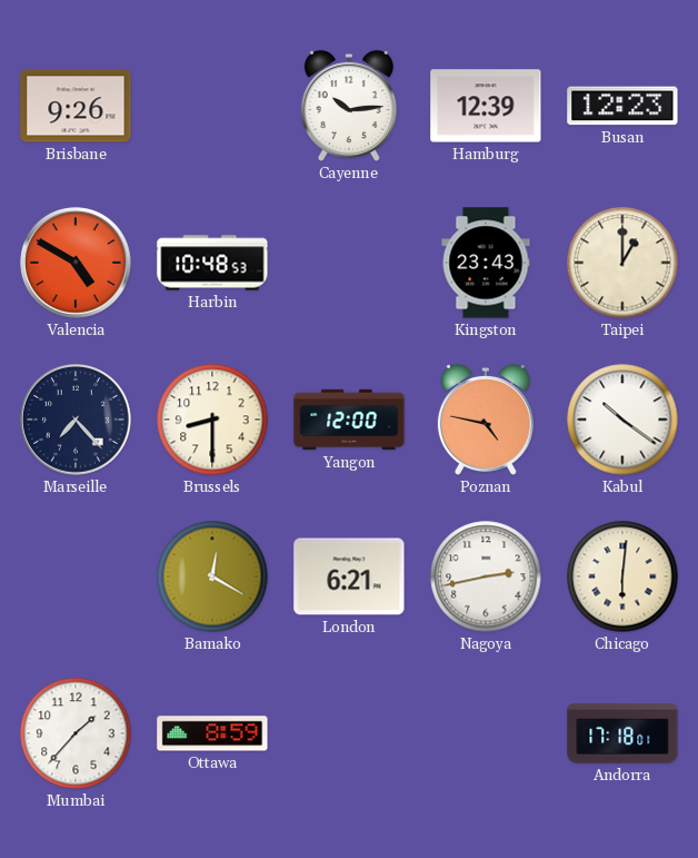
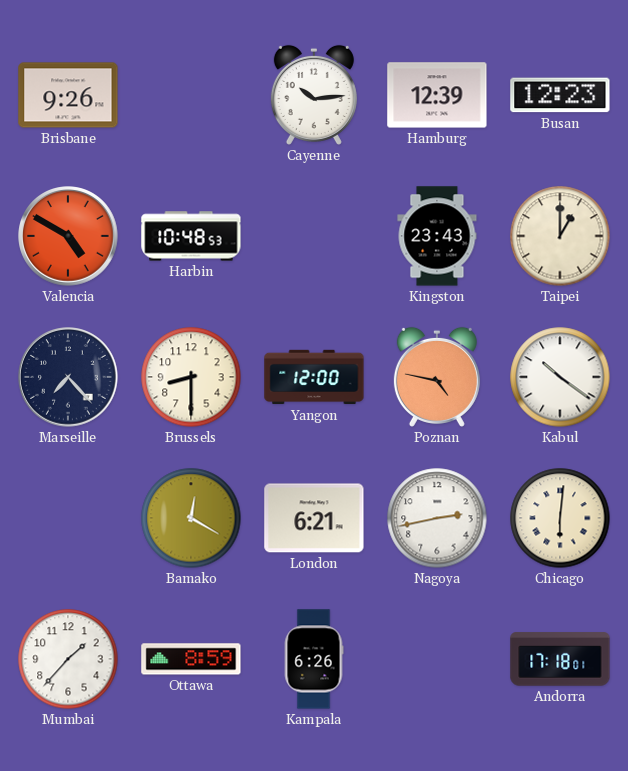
Kampala: none -> 6:26
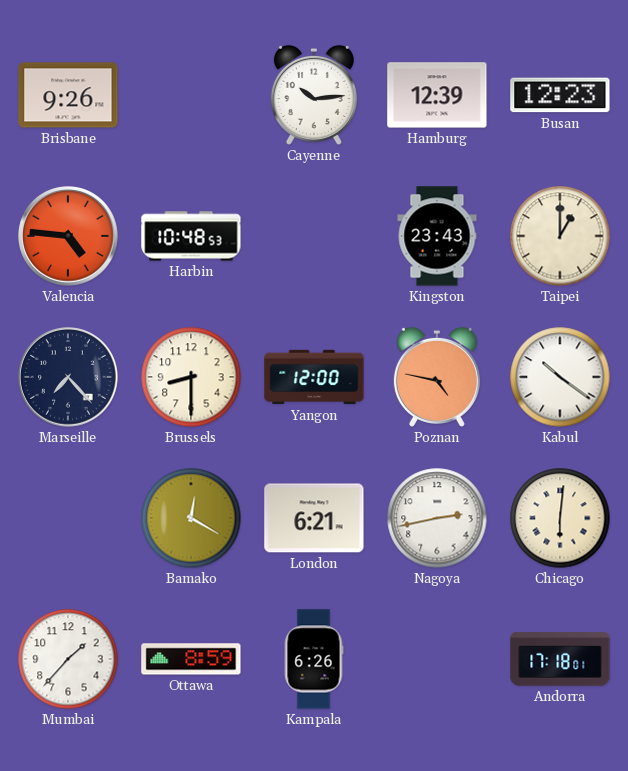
Valencia: 4:50 -> 4:46
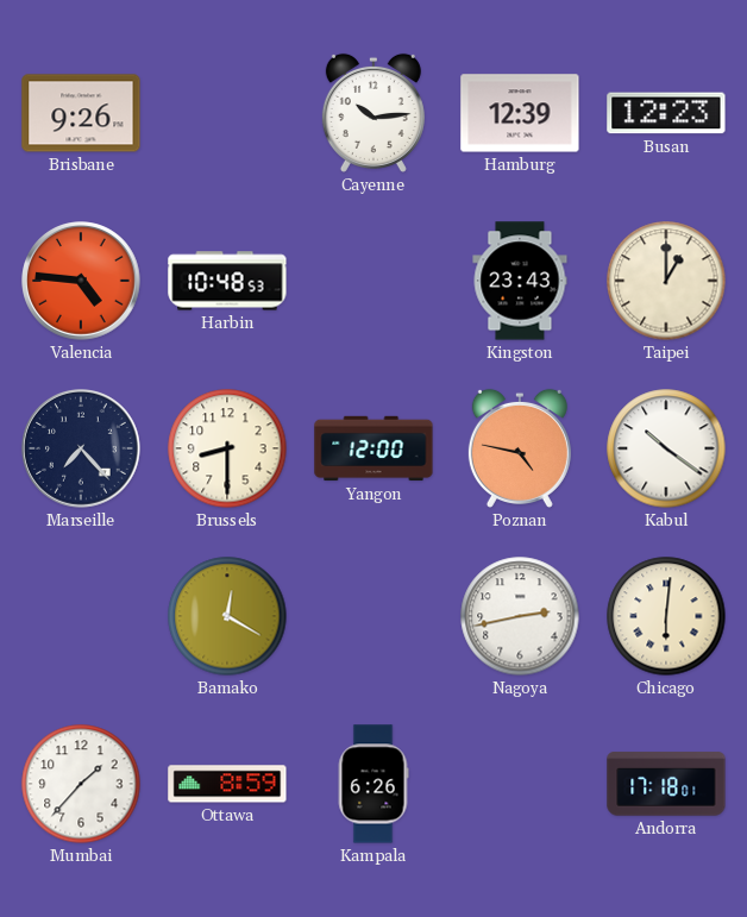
London: 6:21 -> none
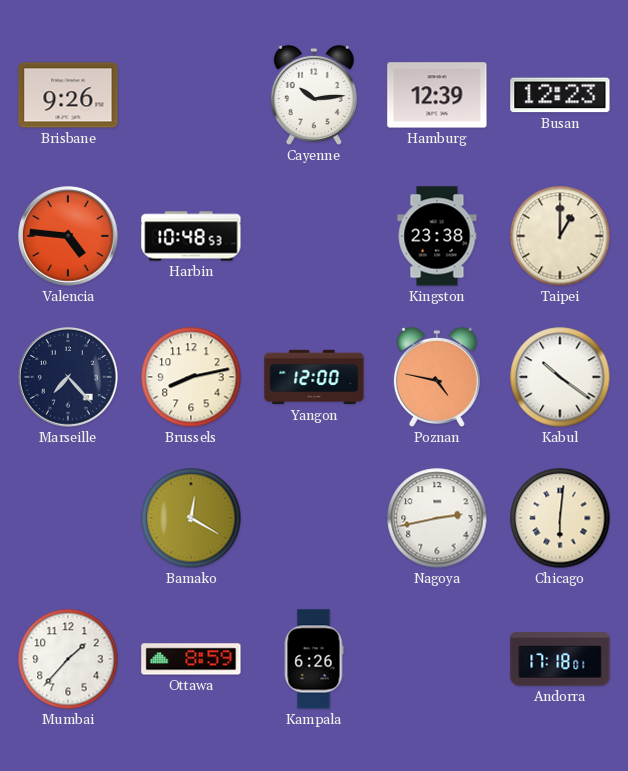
Kingston: 23:43 -> 23:38
Brussels: 8:30 -> 8:13
